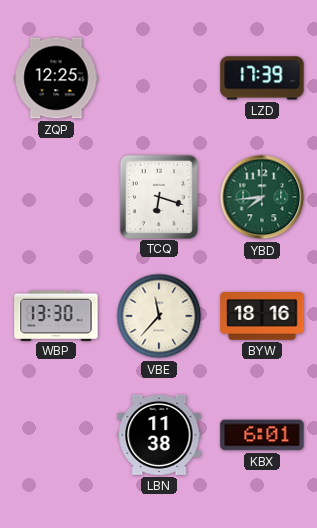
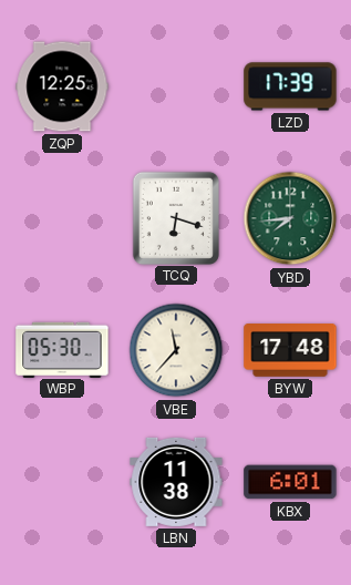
WBP: 13:30 -> 05:30
BYW: 18:16 -> 17:48
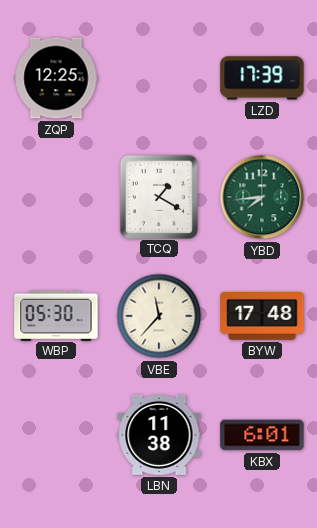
TCQ: 6:18 -> 1:20
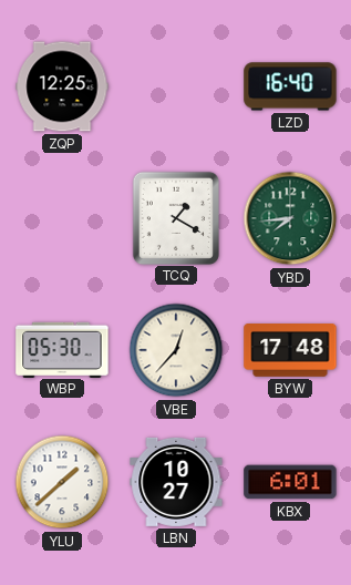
LZD: 17:39 -> 16:40
VBE: 11:37 -> 12:37
YLU: none -> 1:38
LBN: 11:38 -> 10:27
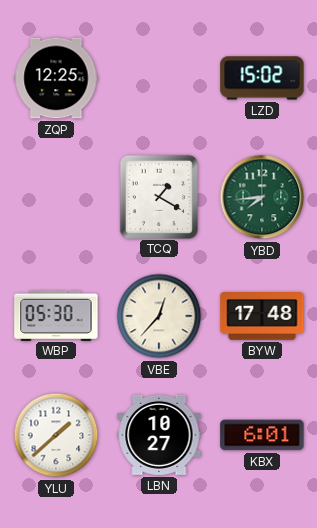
LZD: 16:40 -> 15:02
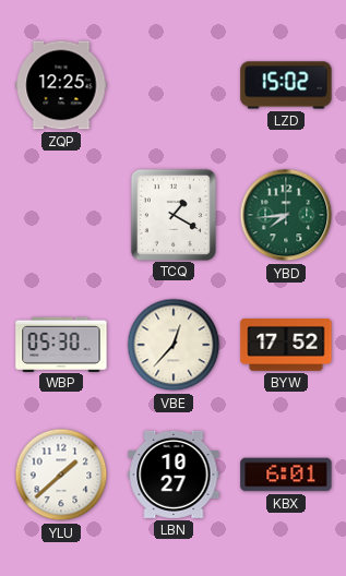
BYW: 17:48 -> 17:52
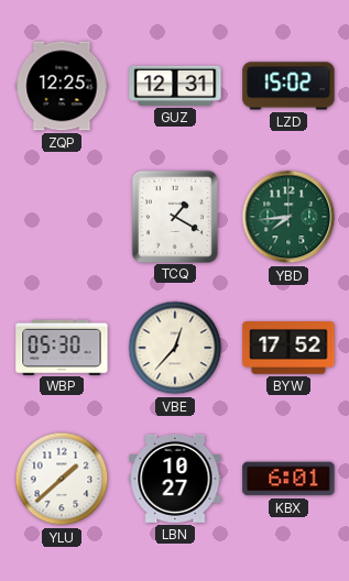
GUZ: none -> 12:31
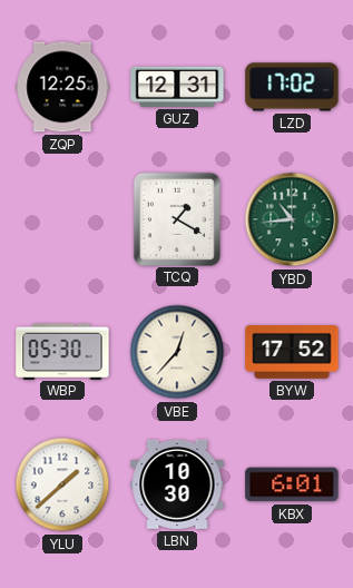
LZD: 15:02 -> 17:02
YBD: 7:44 -> 10:44
LBN: 10:27 -> 10:30
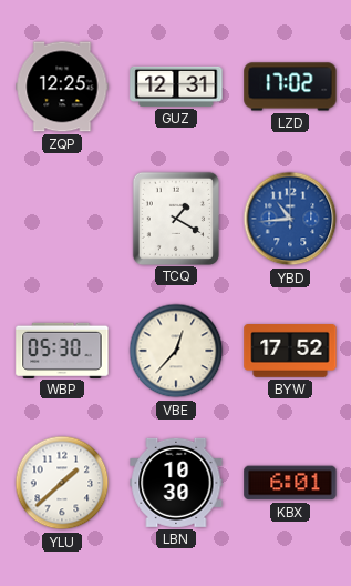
YBD dial: green -> blue
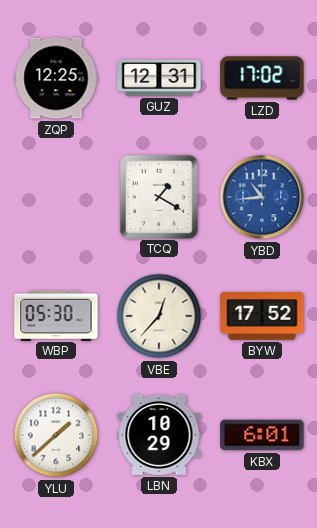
LBN: 10:30 -> 10:29
